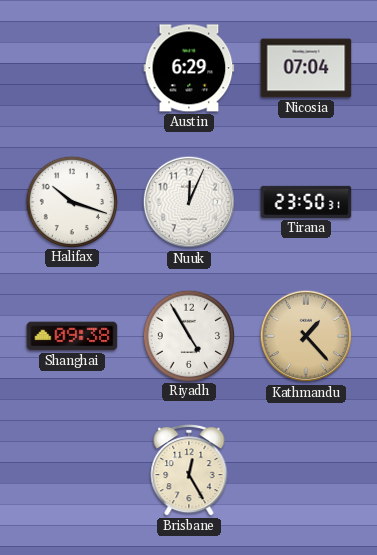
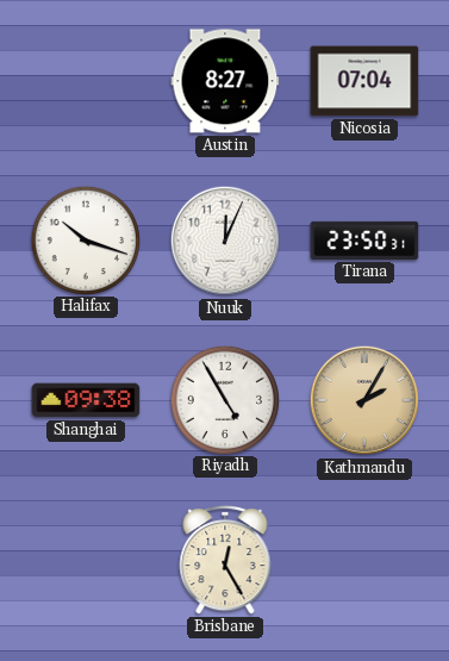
Austin: 6:29 -> 8:27
Kathmandu: 1:23 -> 2:05
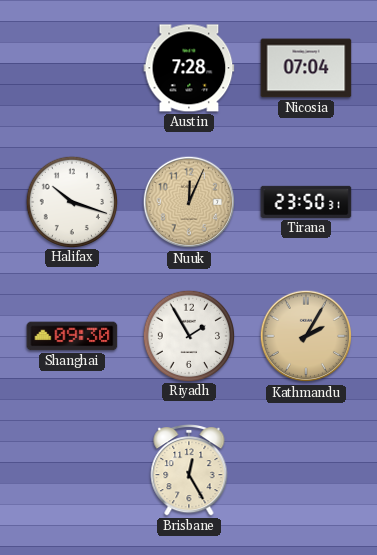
Austin: 8:27 -> 7:28
Nuuk dial: white -> champagne
Shanghai: 09:38 -> 09:30
Riyadh: 4:55 -> 1:55
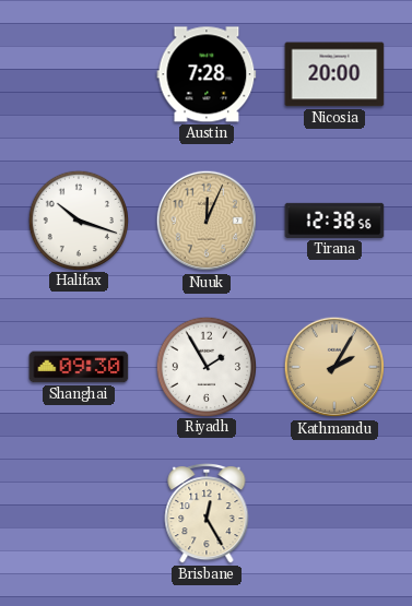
Nicosia: 07:04 -> 20:00
Tirana: 23:50 -> 12:38
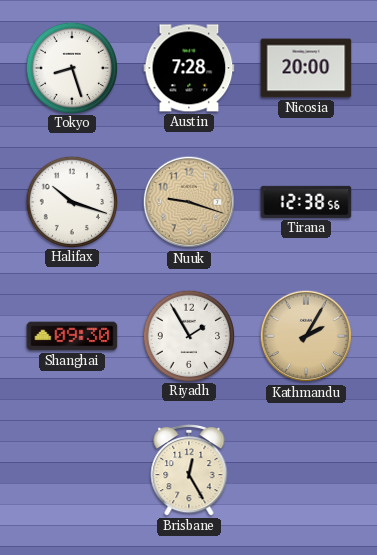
Tokyo: none -> 8:27
Nuuk: 12:04 -> 9:18
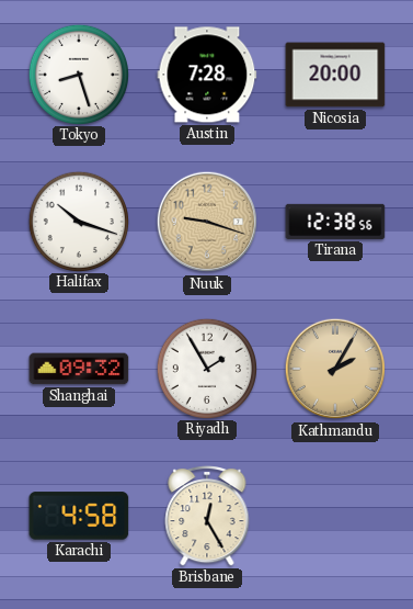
Shanghai: 09:30 -> 09:32
Karachi: none -> 4:58
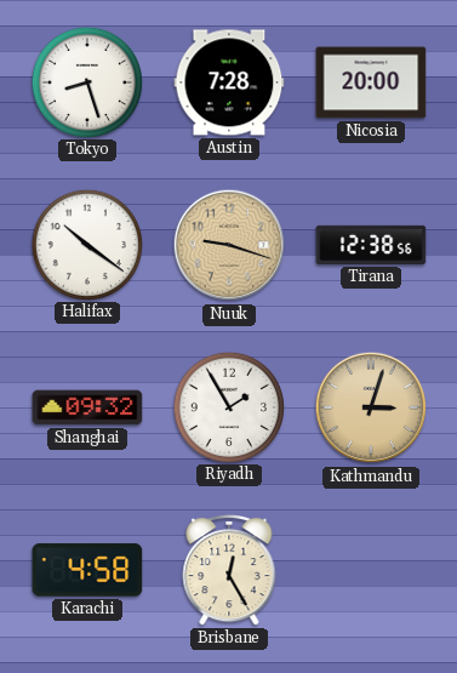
Halifax: 10:18 -> 10:21
Kathmandu: 2:05 -> 3:03
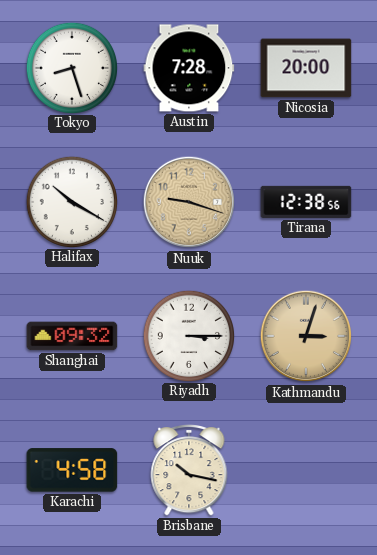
Halifax: 10:21 -> 10:20
Riyadh: 1:55 -> 3:15
Brisbane: 12:25 -> 10:17
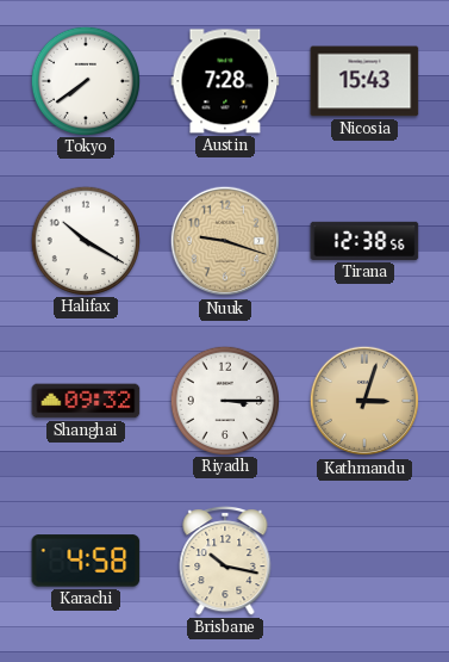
Tokyo: 8:27 -> 7:39
Nicosia: 20:00 -> 15:43
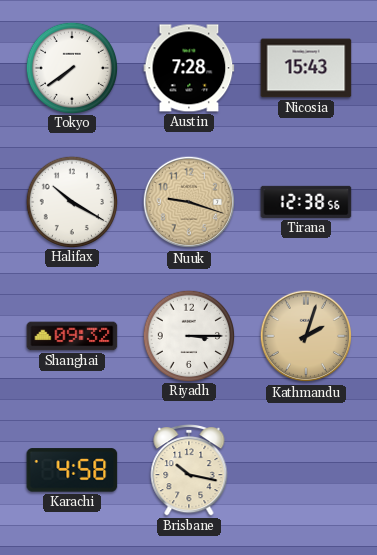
Kathmandu: 3:03 -> 2:03
